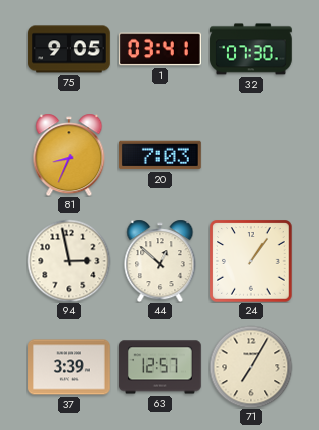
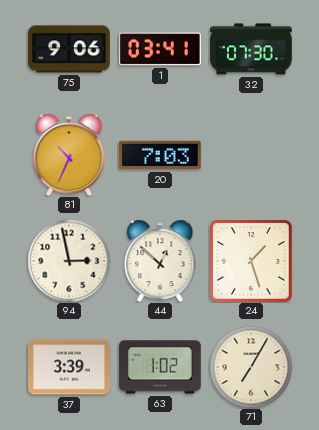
75: 9:05 -> 9:06
81: 8:34 -> 10:34
24: 1:06 -> 1:27
63: 12:57 -> 1:02
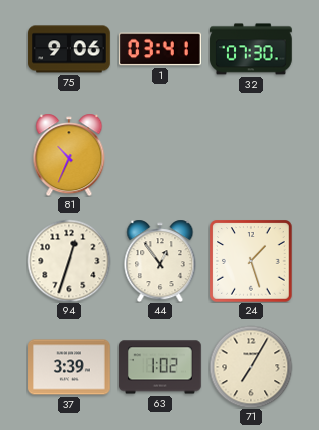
20: 7:03 -> none
94: 2:58 -> 12:33
44: 12:52 -> 12:54
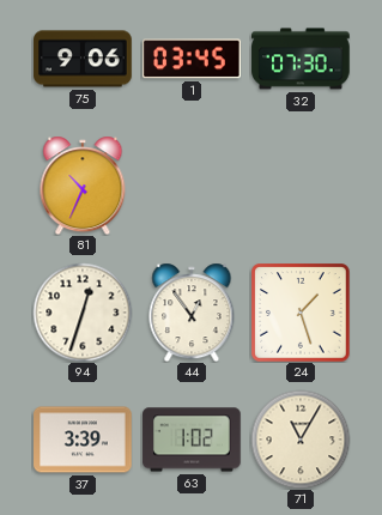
1: 03:41 -> 03:45
71: 7:05 -> 11:05
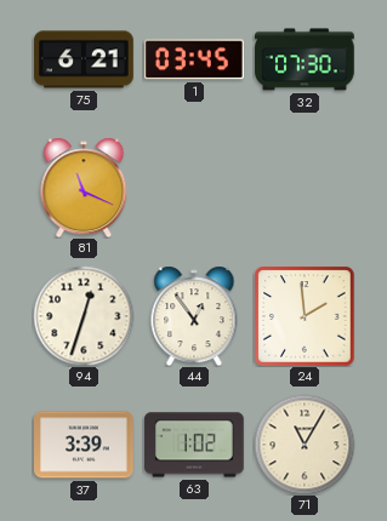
75: 9:06 -> 6:21
81: 10:34 -> 11:19
24: 1:27 -> 1:59
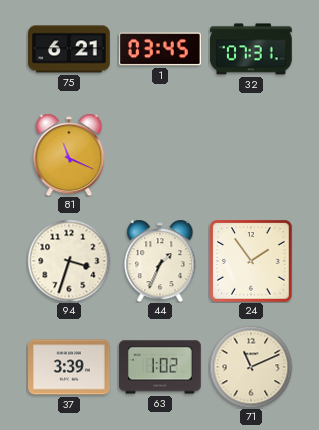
32: 07:30 -> 07:31
94: 12:33 -> 3:33
44: 12:54 -> 1:34
24: 1:59 -> 1:54
71: 11:05 -> 11:11
